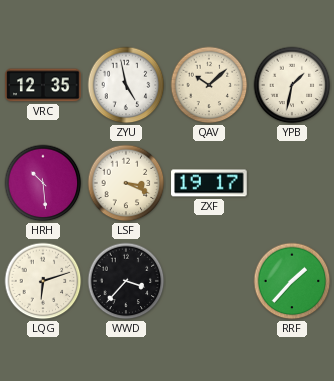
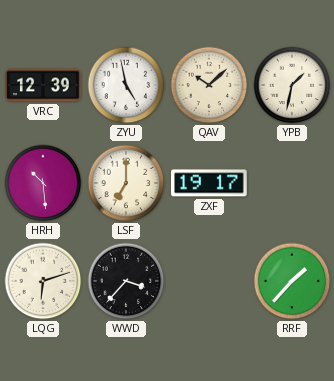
VRC: 12:35 -> 12:39
LSF: 3:19 -> 7:00
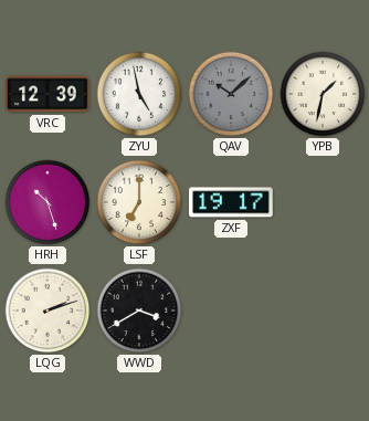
QAV dial: cream -> grey
HRH: 10:29 -> 10:27
LQG: 6:12 -> 2:12
WWD: 3:37 -> 3:40
RRF: 1:37 -> none
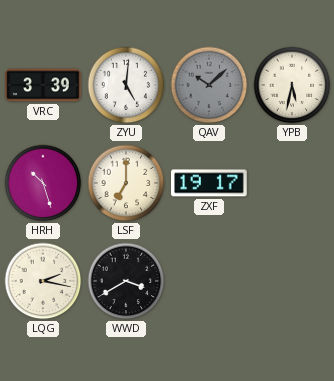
VRC: 12:39 -> 3:39
ZYU: 4:58 -> 5:01
YPB: 1:32 -> 5:32
LQG: 2:12 -> 2:17
